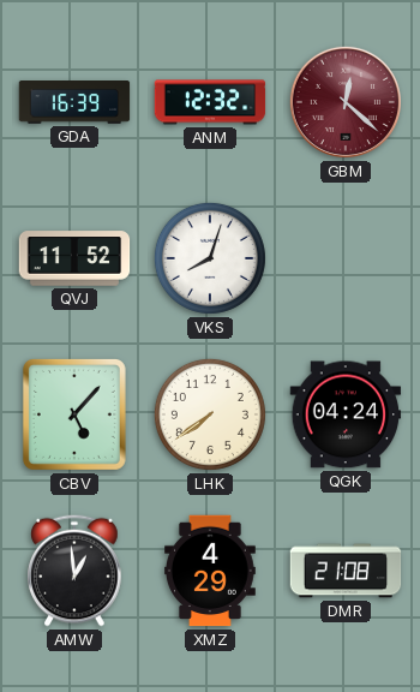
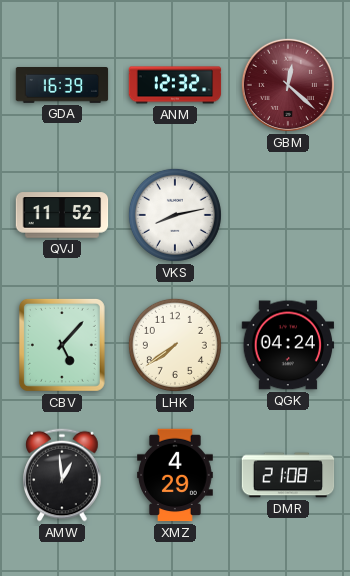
VKS: 8:03 -> 8:13
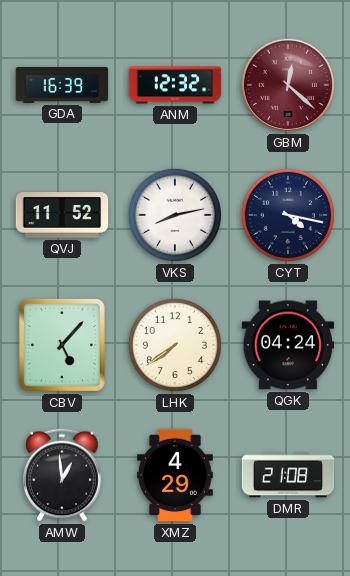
CYT: none -> 4:17
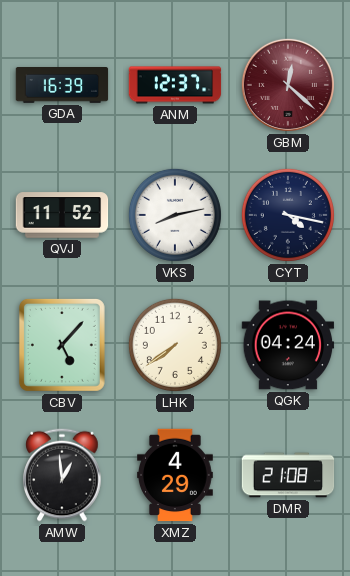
ANM: 12:32 -> 12:37
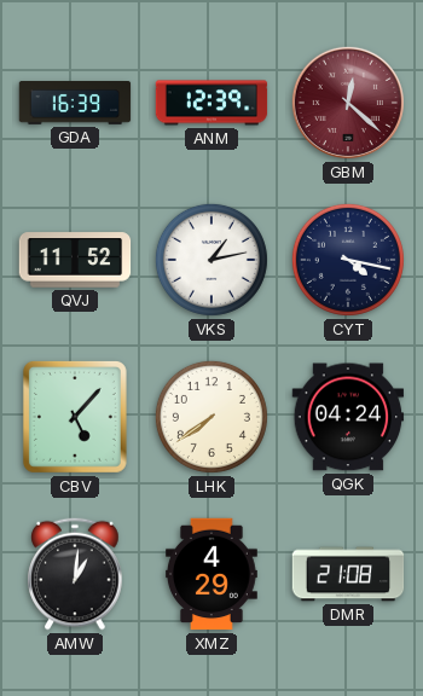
ANM: 12:37 -> 12:39
VKS: 8:13 -> 1:13
AMW: 12:59 -> 1:01
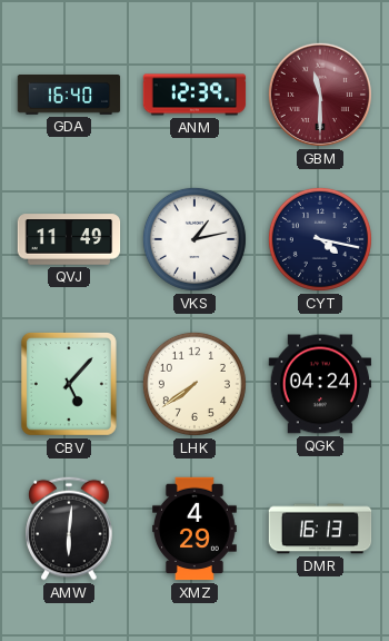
GDA: 16:39 -> 16:40
GBM: 12:22 -> 11:30
QVJ: 11:52 -> 11:49
AMW: 1:01 -> 6:01
DMR: 21:08 -> 16:13
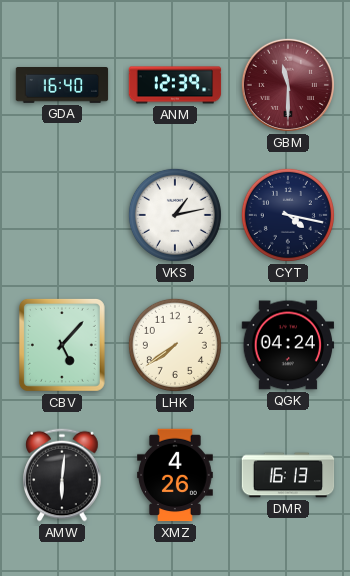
QVJ: 11:49 -> none
XMZ: 4:29 -> 4:26
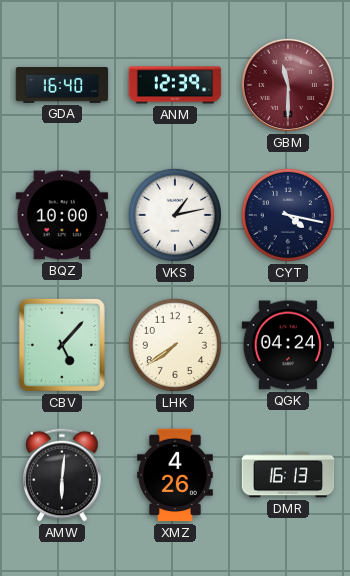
BQZ: none -> 10:00
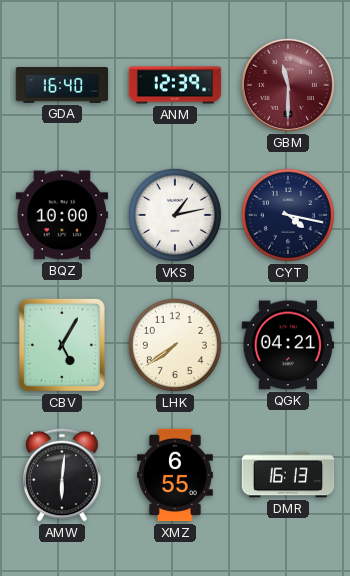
CBV: 5:07 -> 5:05
QGK: 04:24 -> 04:21
XMZ: 4:26 -> 6:55
